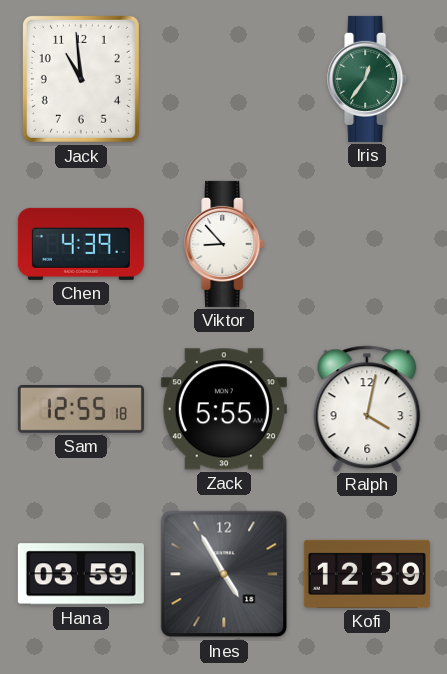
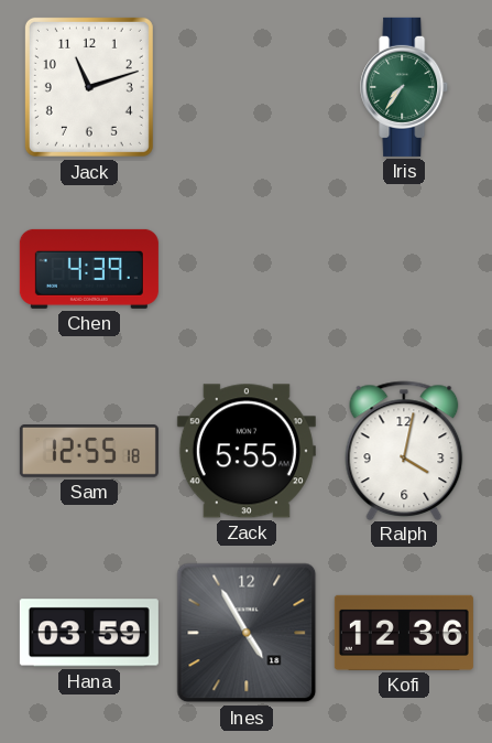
Jack: 10:59 -> 11:12
Iris: 12:36 -> 7:36
Viktor: 8:53 -> none
Kofi: 12:39 -> 12:36
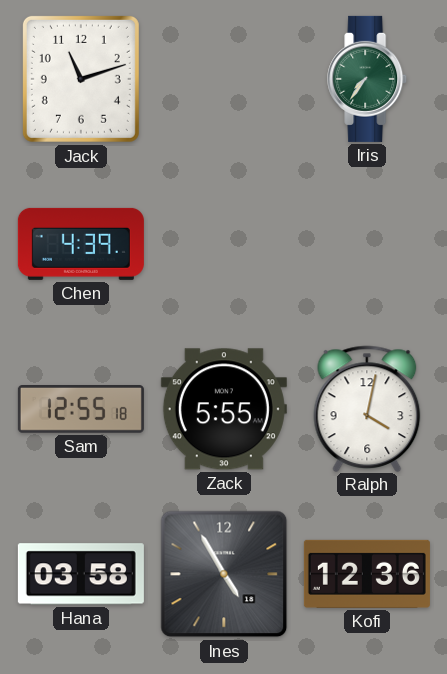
Hana: 03:59 -> 03:58
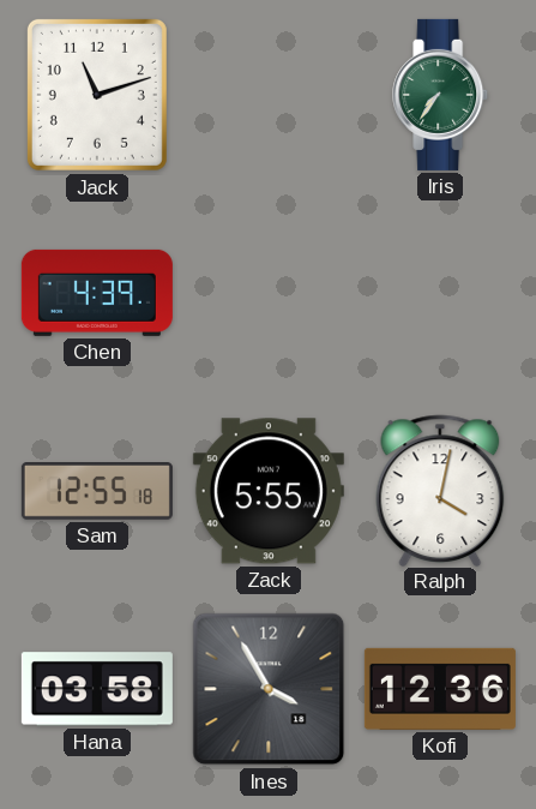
Ines: 4:55 -> 3:55
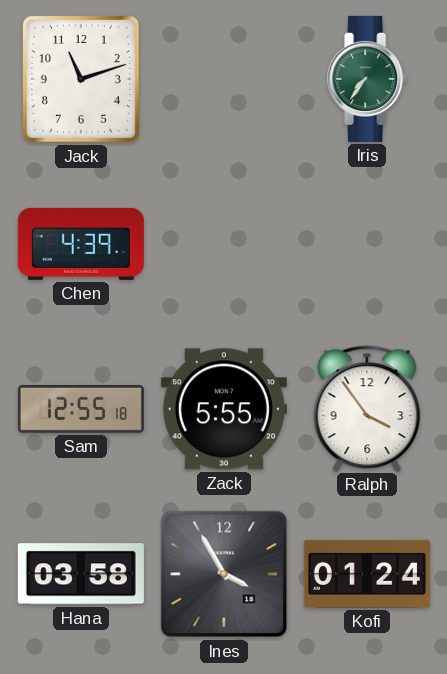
Ralph: 4:02 -> 3:54
Kofi: 12:36 -> 01:24
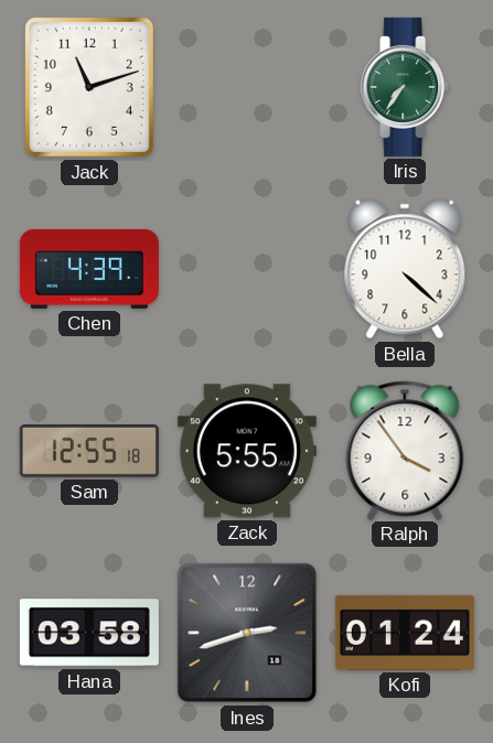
Bella: none -> 4:22
Ines: 3:55 -> 2:42
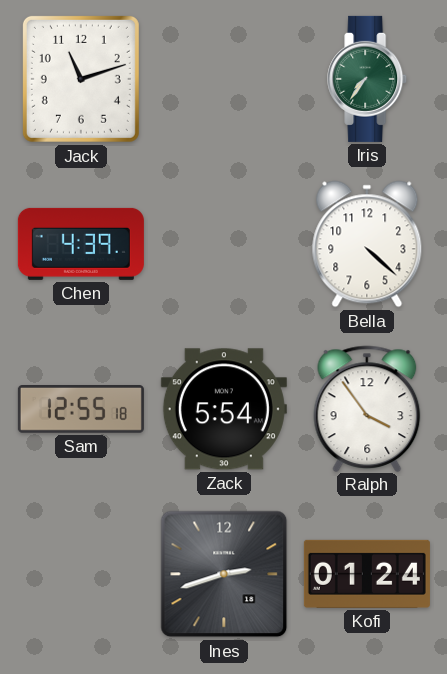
Zack: 5:55 -> 5:54
Hana: 03:58 -> none
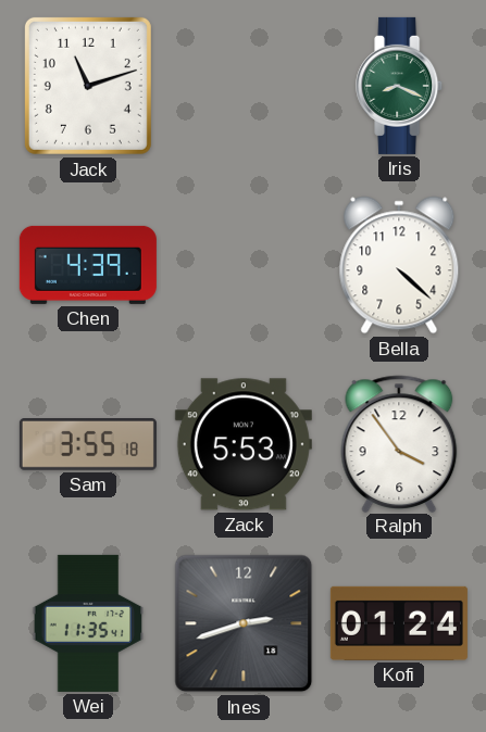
Iris: 7:36 -> 8:19
Sam: 12:55 -> 3:55
Zack: 5:54 -> 5:53
Wei: none -> 11:35
